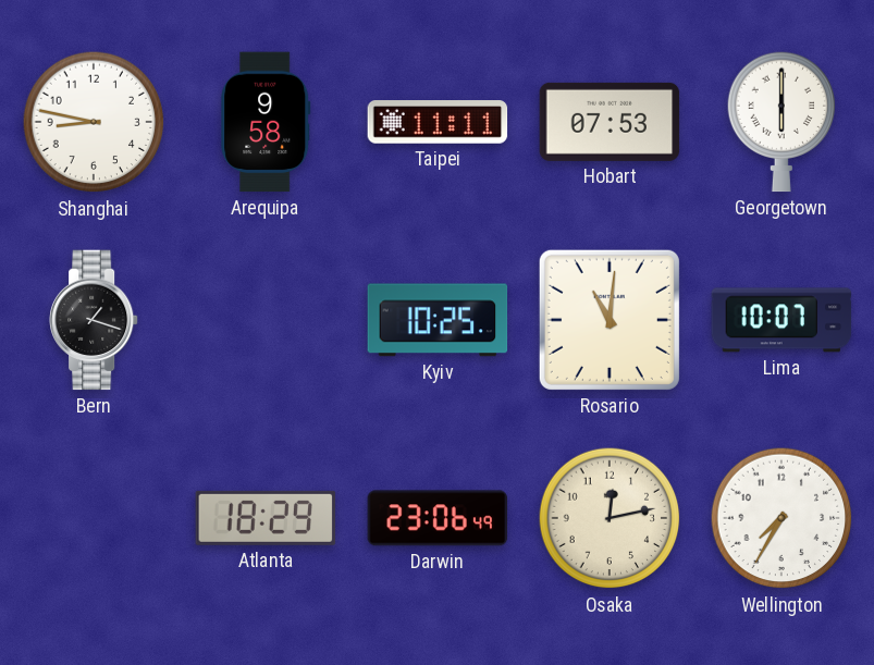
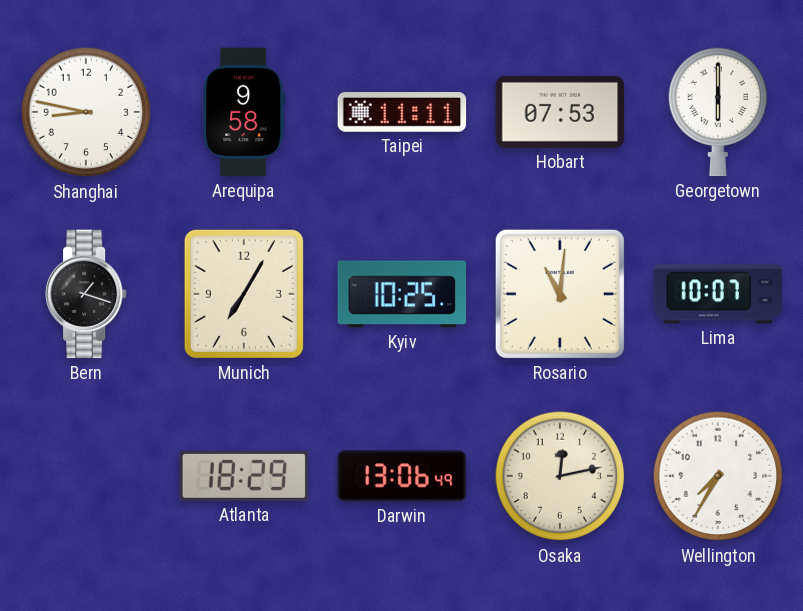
Munich: none -> 7:05
Darwin: 23:06 -> 13:06
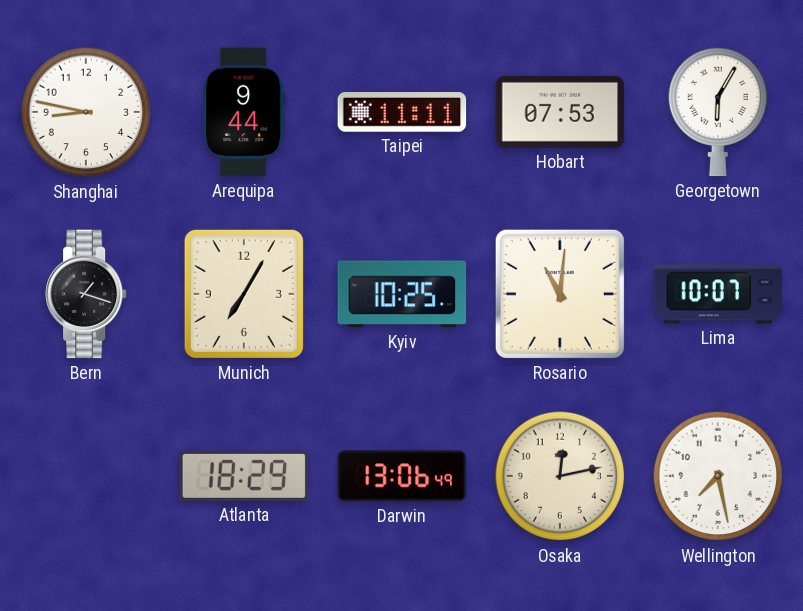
Arequipa: 9:58 -> 9:44
Georgetown: 6:00 -> 6:05
Wellington: 7:35 -> 7:28
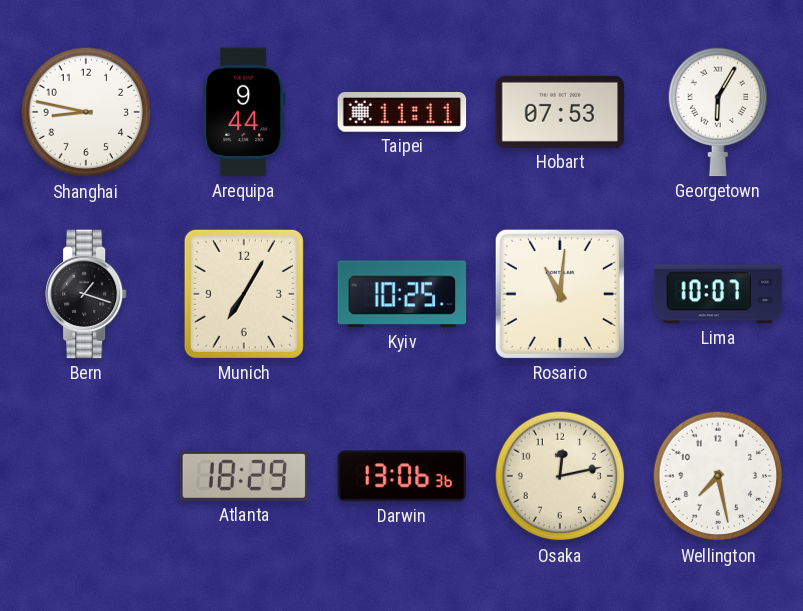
Darwin: 13:06:49 -> 13:06:36
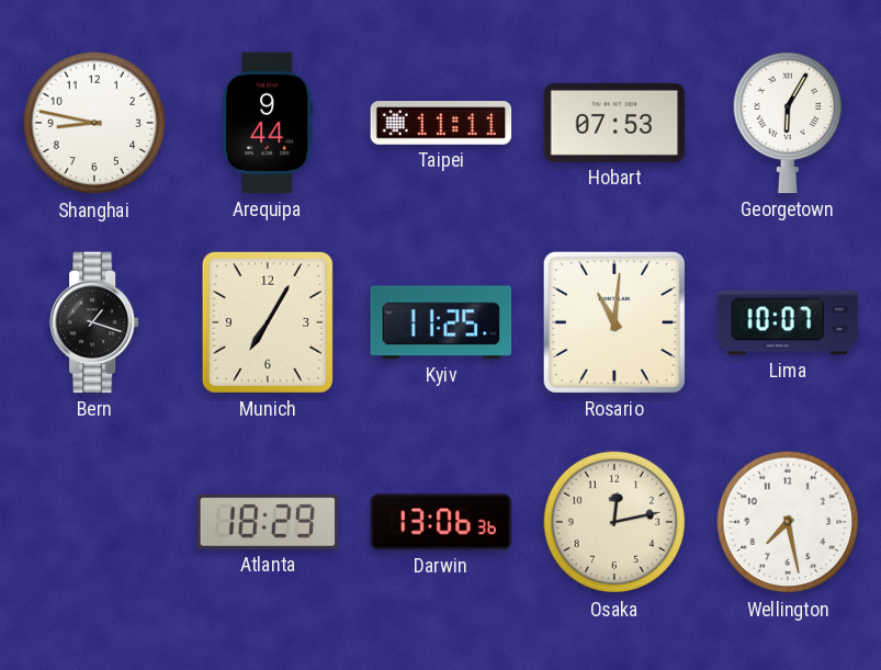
Kyiv: 10:25 -> 11:25
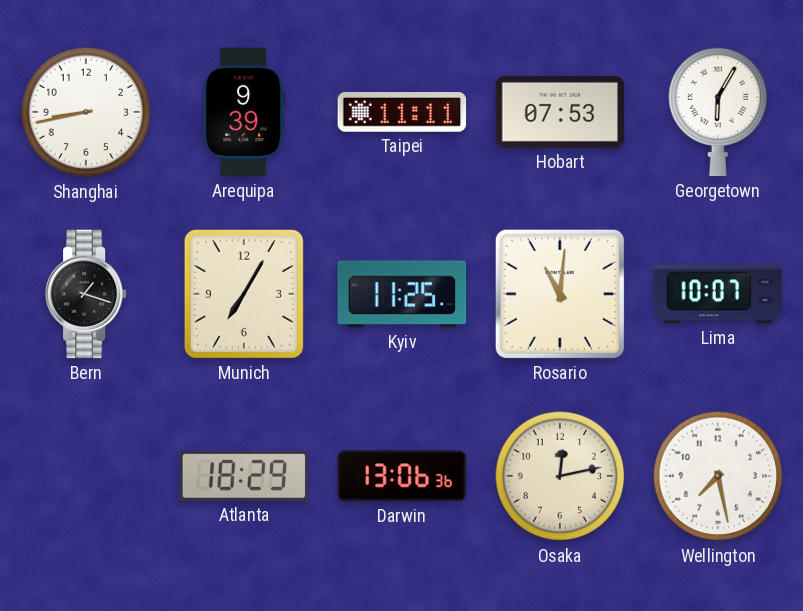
Shanghai: 8:47 -> 8:43
Arequipa: 9:44 -> 9:39
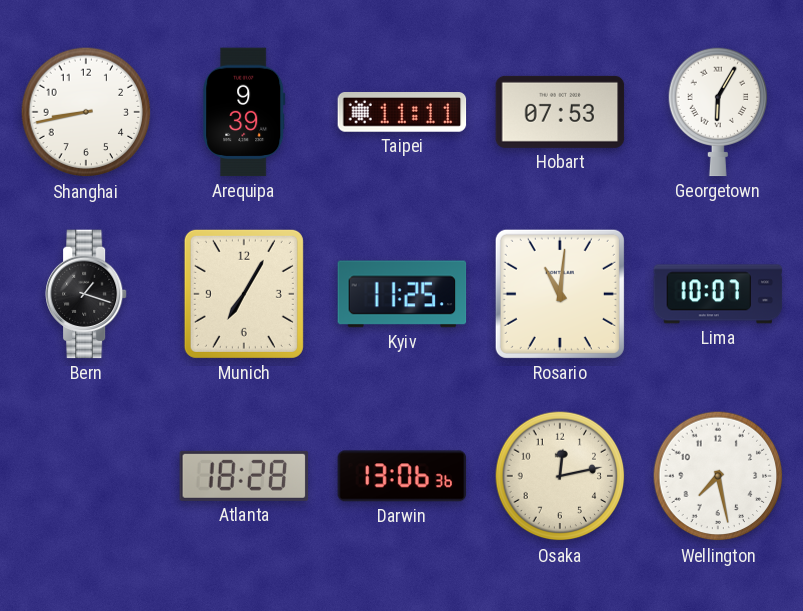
Atlanta: 18:29 -> 18:28
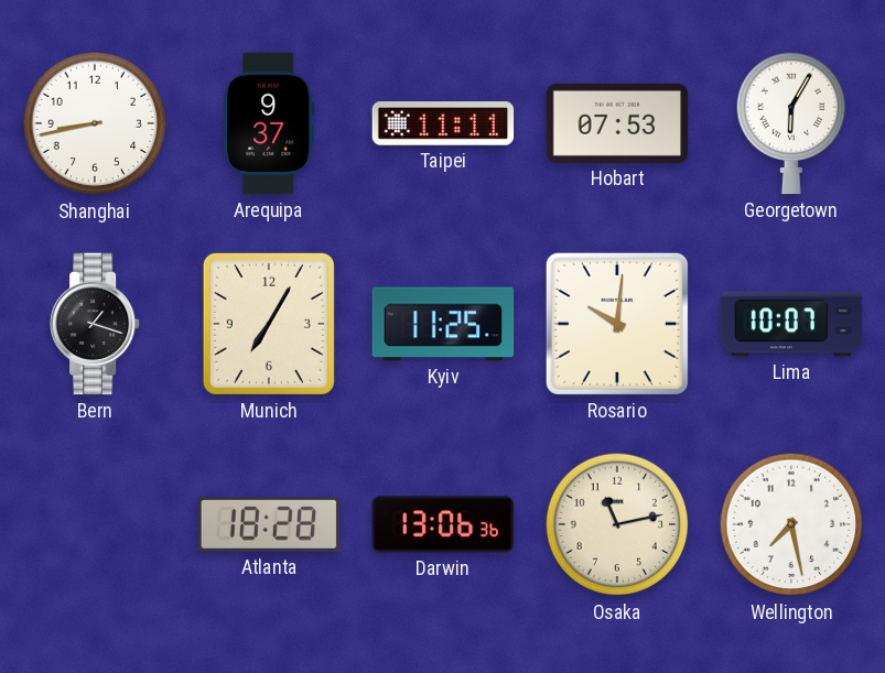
Arequipa: 9:39 -> 9:37
Rosario: 11:01 -> 10:01
Osaka: 12:13 -> 11:13
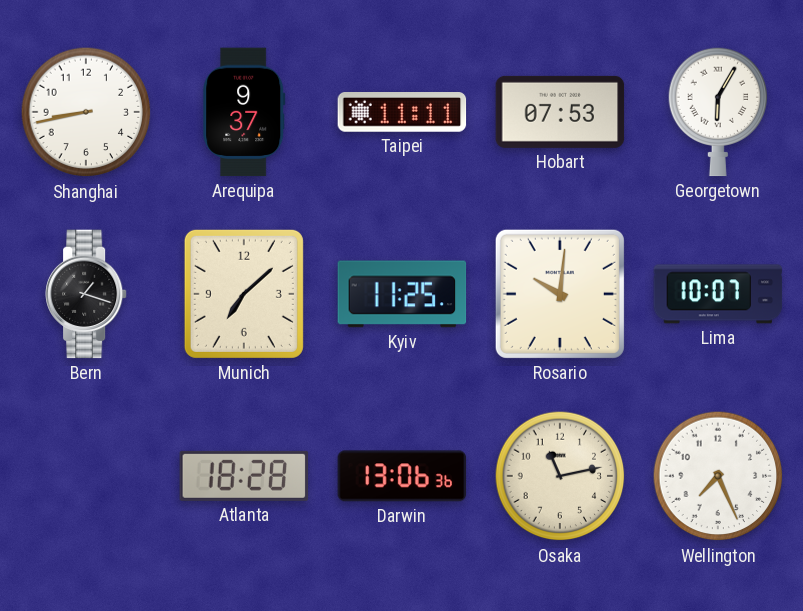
Munich: 7:05 -> 7:08
Wellington: 7:28 -> 7:26
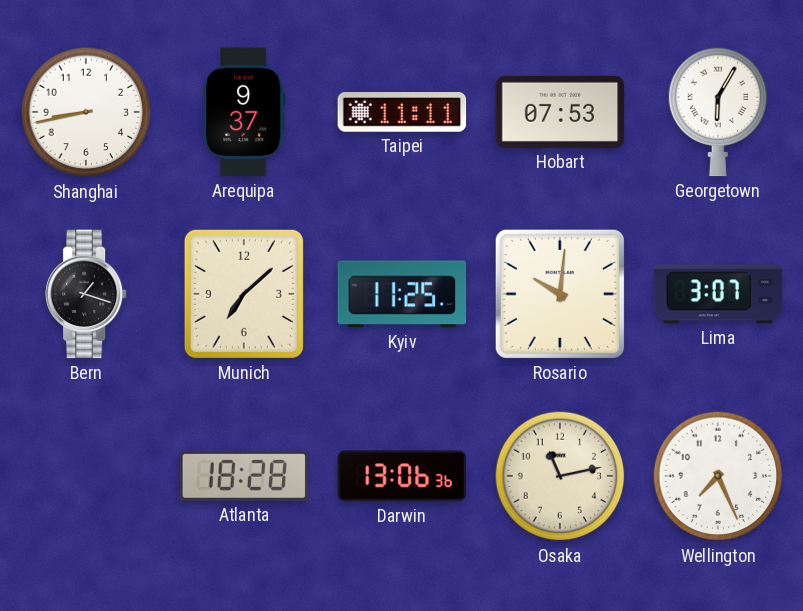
Lima: 10:07 -> 3:07
